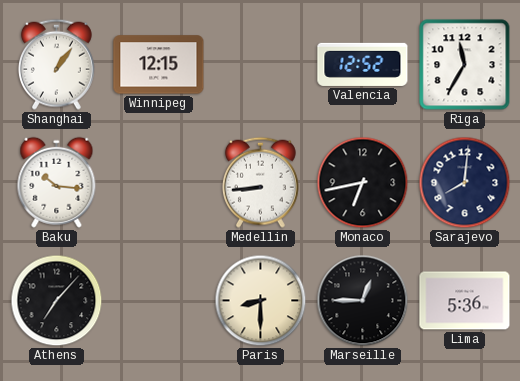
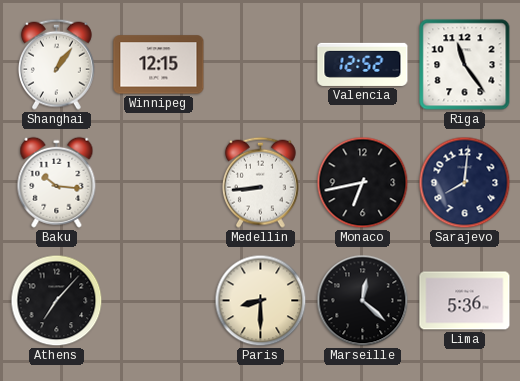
Riga: 11:35 -> 11:24
Marseille: 12:45 -> 12:22
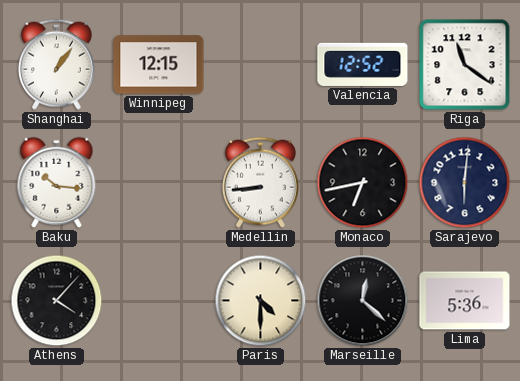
Riga: 11:24 -> 11:21
Sarajevo: 8:01 -> 6:01
Athens: 7:07 -> 4:07
Paris: 8:30 -> 4:30
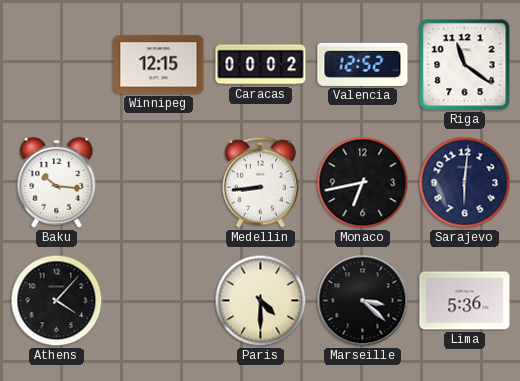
Shanghai: 1:06 -> none
Caracas: none -> 00:02
Marseille: 12:22 -> 3:22
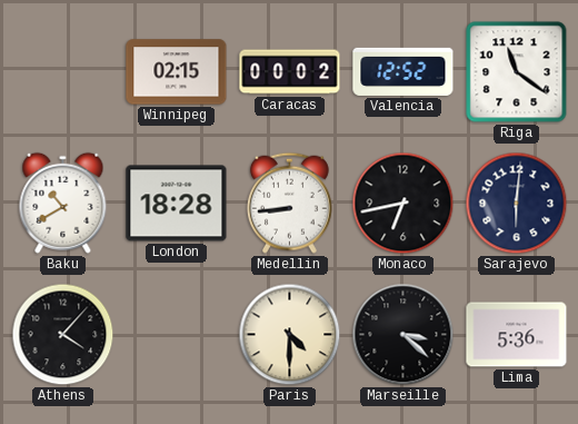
Winnipeg: 12:15 -> 02:15
Baku: 10:16 -> 10:40
London: none -> 18:28
